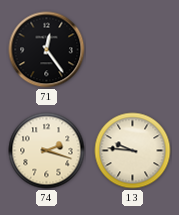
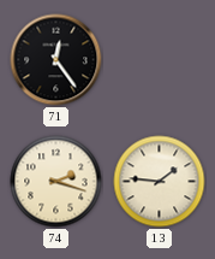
13: 9:46 -> 1:46
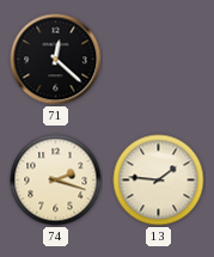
71: 12:24 -> 12:22
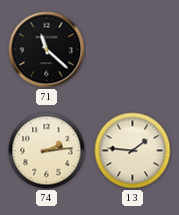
71: 12:22 -> 11:22
74: 2:18 -> 2:14
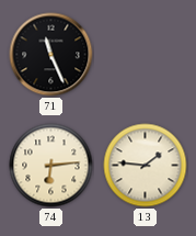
71: 11:22 -> 11:26
74: 2:14 -> 6:14
